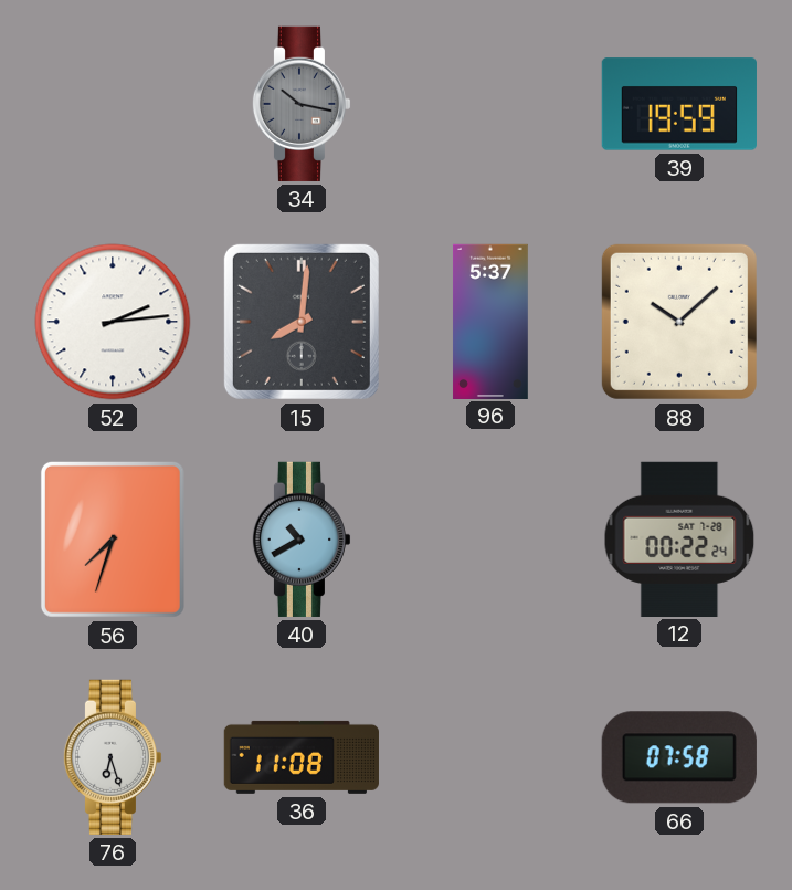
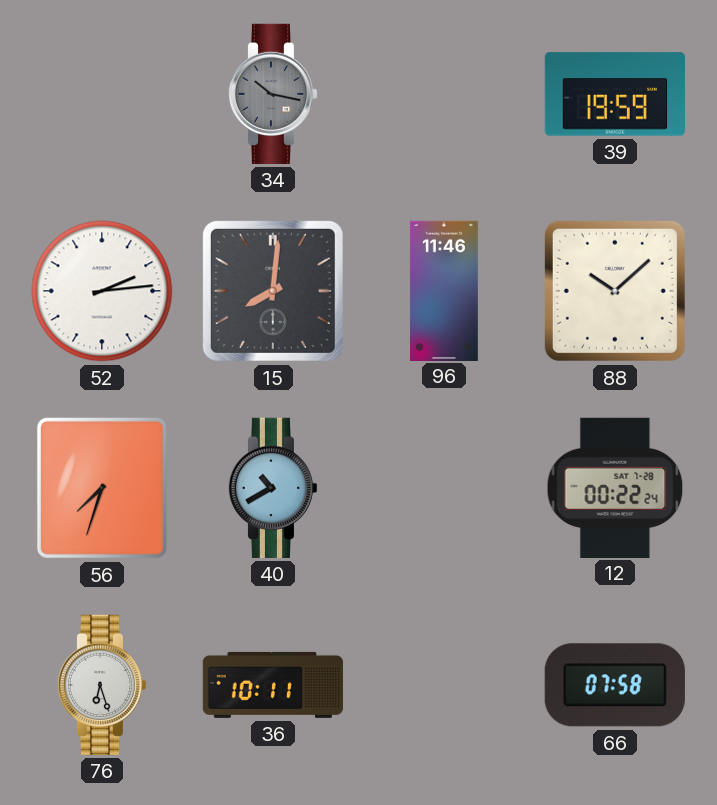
96: 5:37 -> 11:46
36: 11:08 -> 10:11
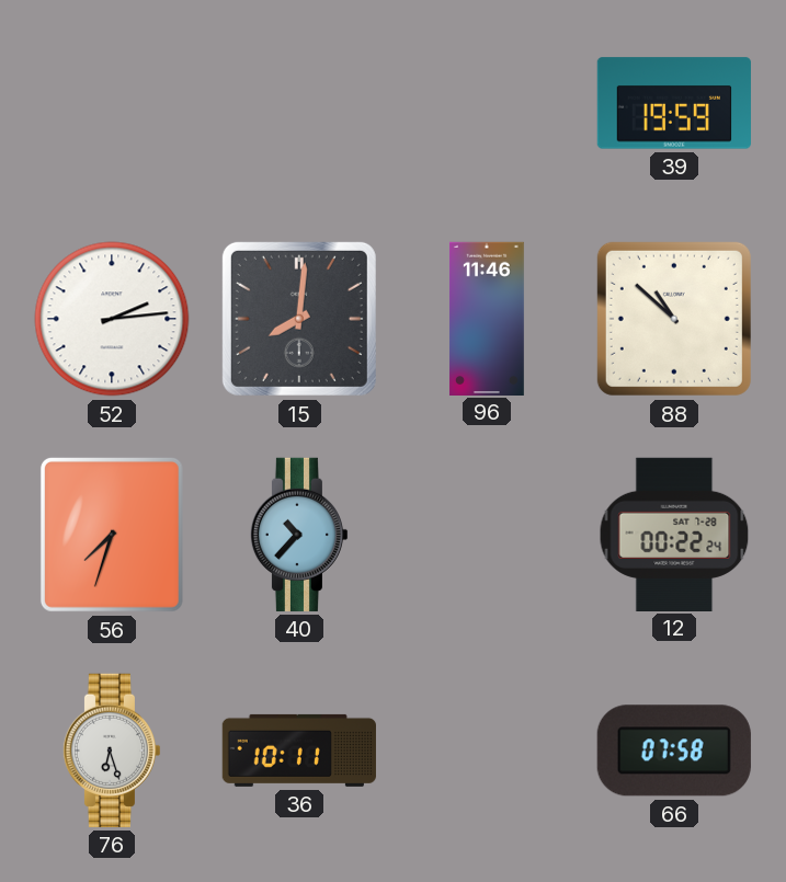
34: 10:17 -> none
88: 10:08 -> 10:52
40: 10:40 -> 10:37
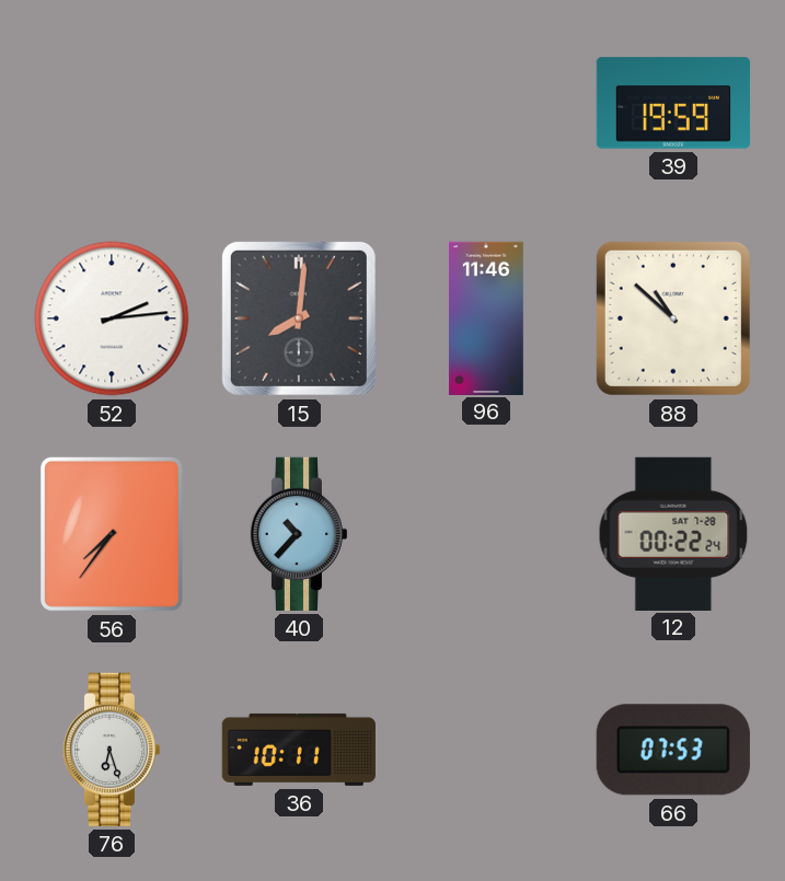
56: 7:33 -> 7:36
66: 07:58 -> 07:53
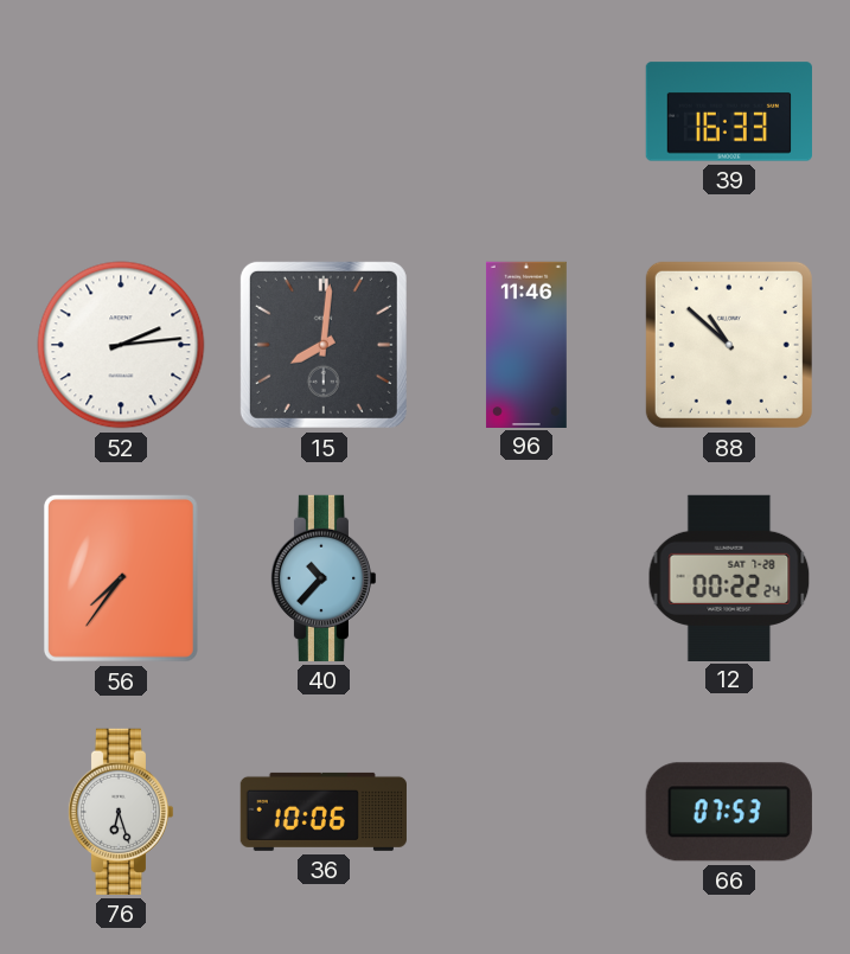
39: 19:59 -> 16:33
36: 10:11 -> 10:06
